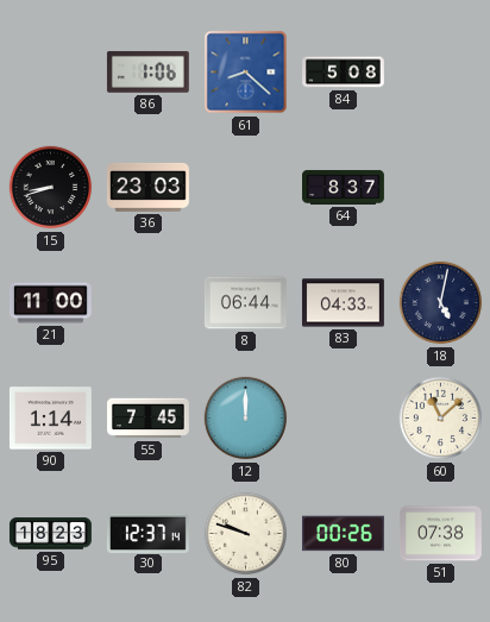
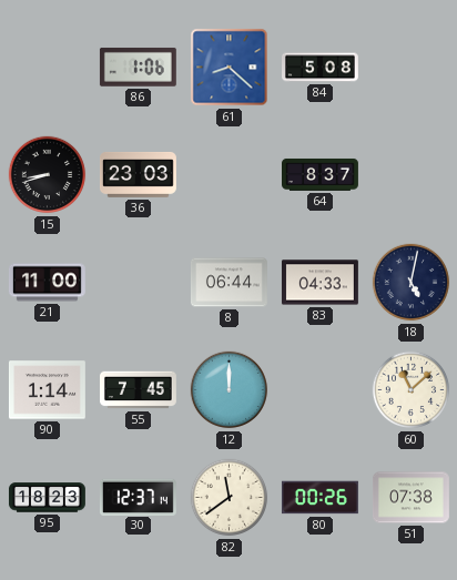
82: 9:48 -> 11:39
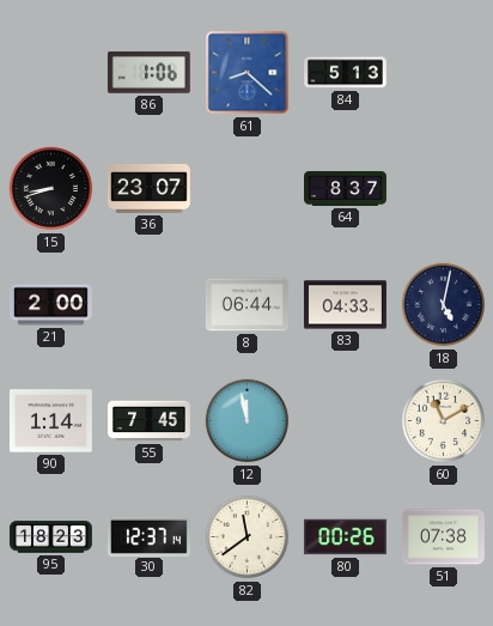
84: 5:08 -> 5:13
36: 23:03 -> 23:07
21: 11:00 -> 2:00
12: 12:00 -> 11:58
60: 11:08 -> 11:10
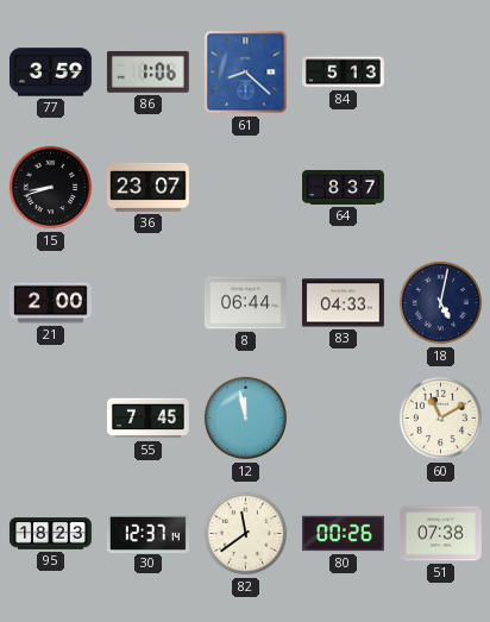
77: none -> 3:59
90: 1:14 -> none
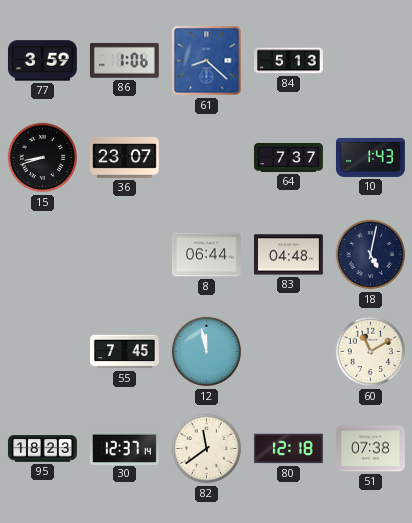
64: 8:37 -> 7:37
10: none -> 1:43
21: 2:00 -> none
83: 04:33 -> 04:48
80: 00:26 -> 12:18
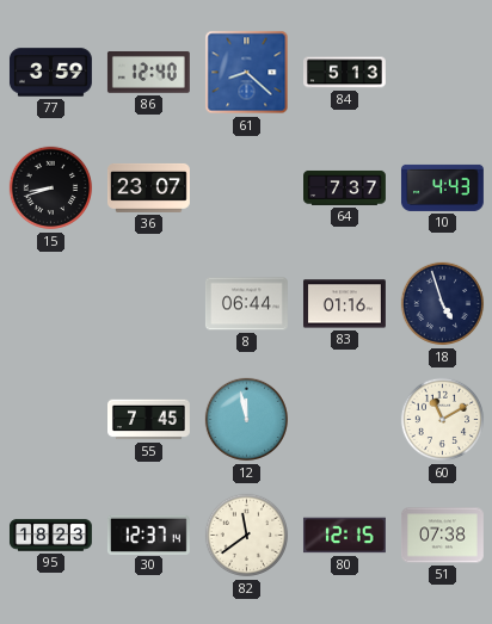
86: 1:06 -> 12:40
10: 1:43 -> 4:43
83: 04:48 -> 01:16
18: 5:02 -> 4:57
80: 12:18 -> 12:15
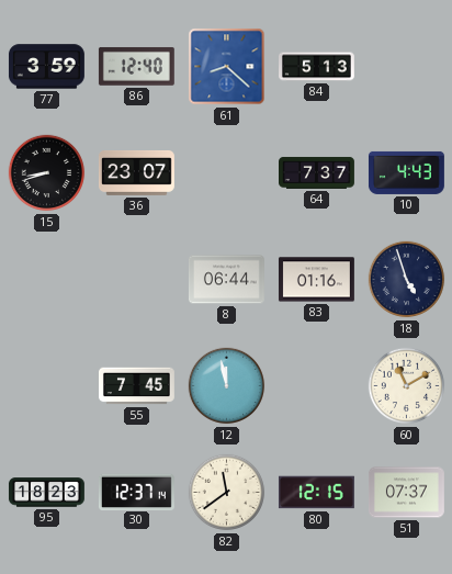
51: 07:38 -> 07:37
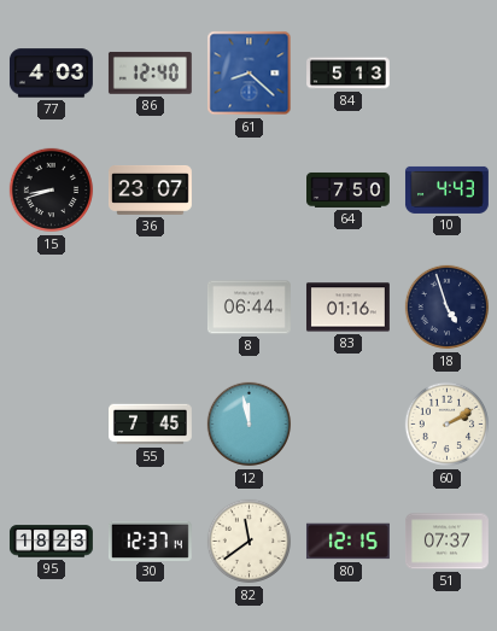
77: 3:59 -> 4:03
64: 7:37 -> 7:50
60: 11:10 -> 2:10
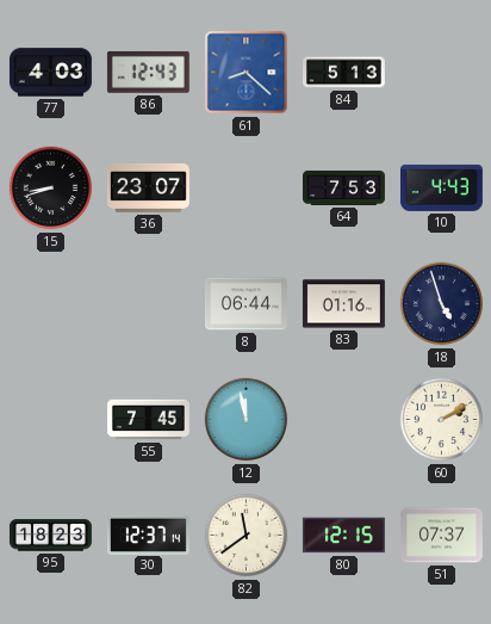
86: 12:40 -> 12:43
64: 7:50 -> 7:53
